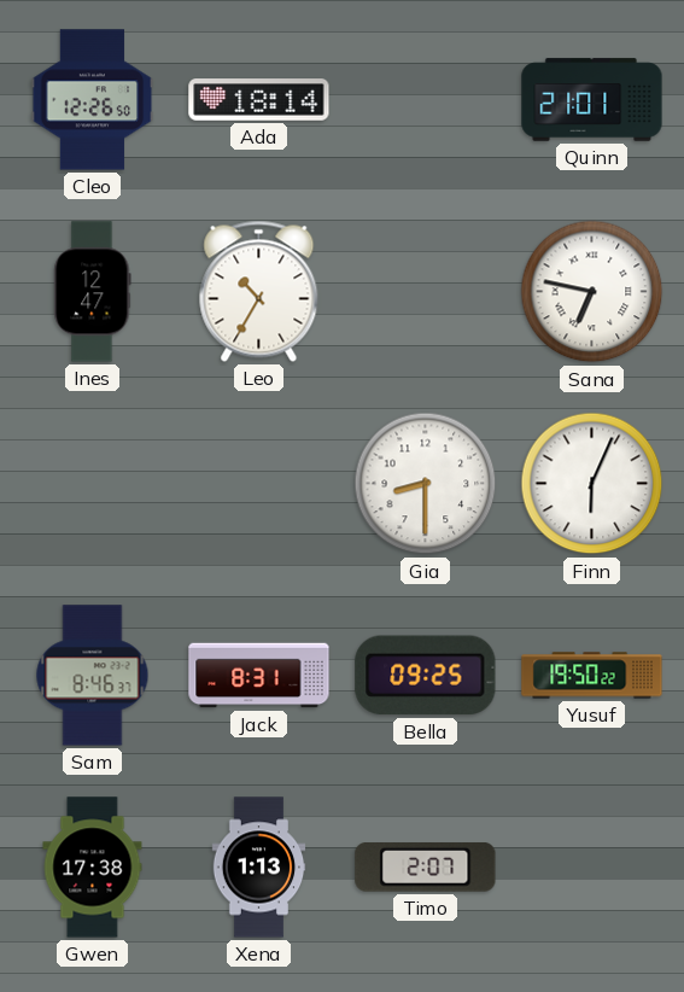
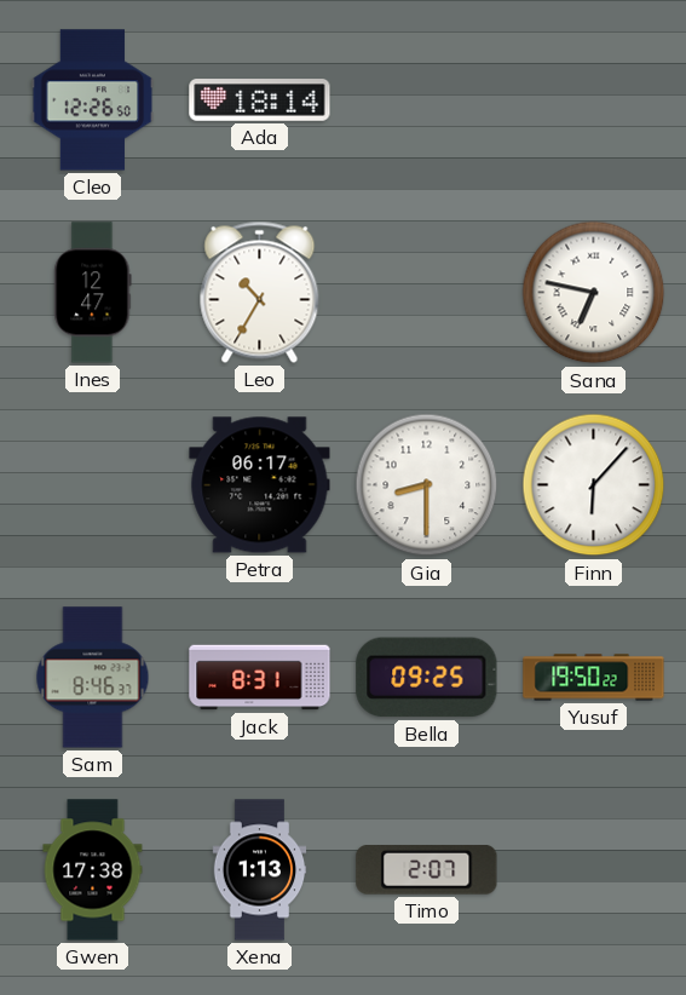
Quinn: 21:01 -> none
Petra: none -> 06:17
Finn: 6:04 -> 6:07
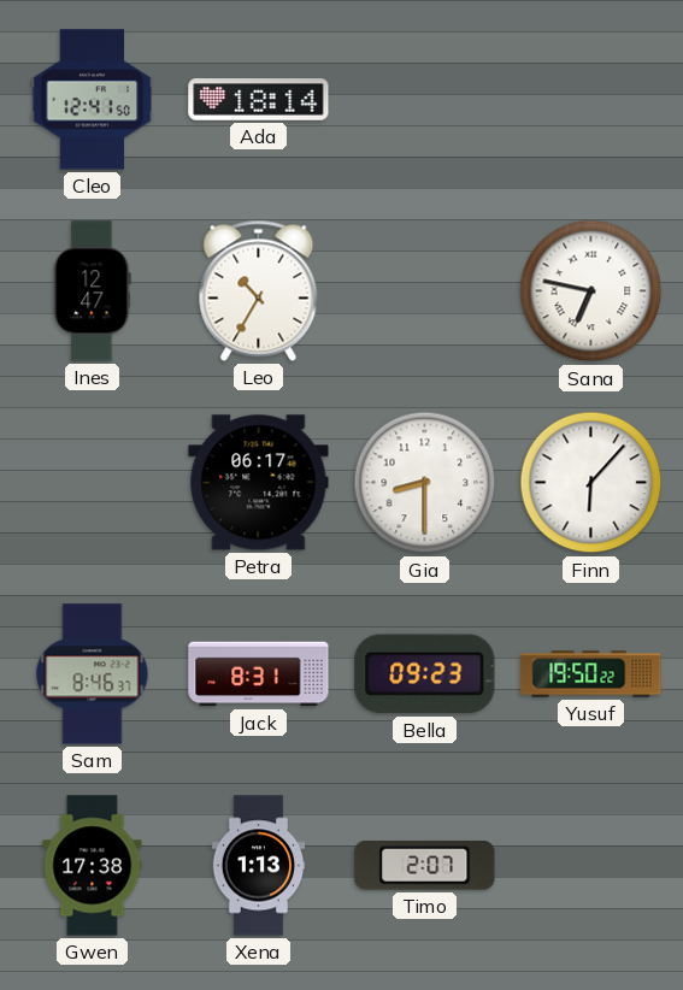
Cleo: 12:26 -> 12:41
Bella: 09:25 -> 09:23
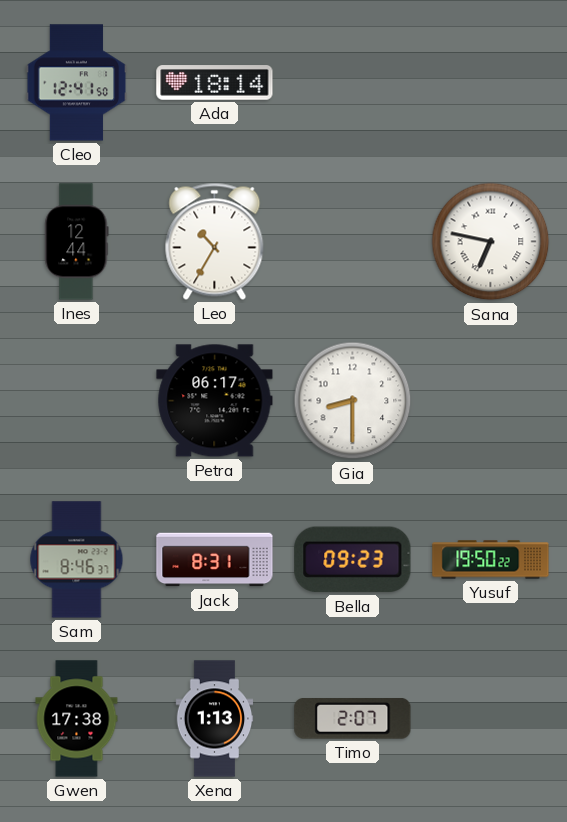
Ines: 12:47 -> 12:44
Finn: 6:07 -> none
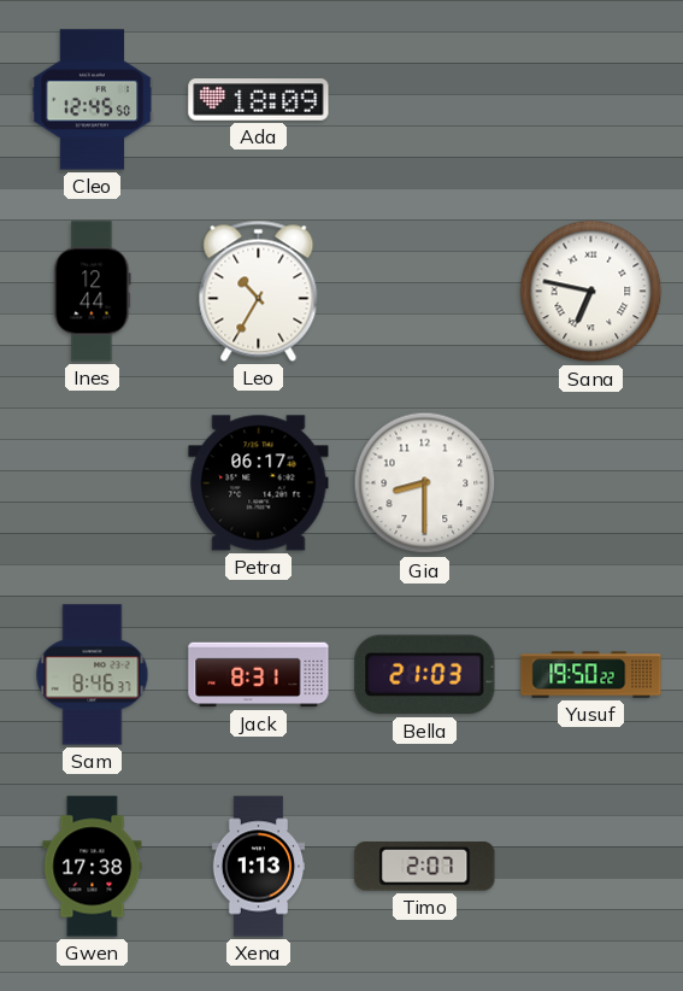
Cleo: 12:41 -> 12:45
Ada: 18:14 -> 18:09
Bella: 09:23 -> 21:03
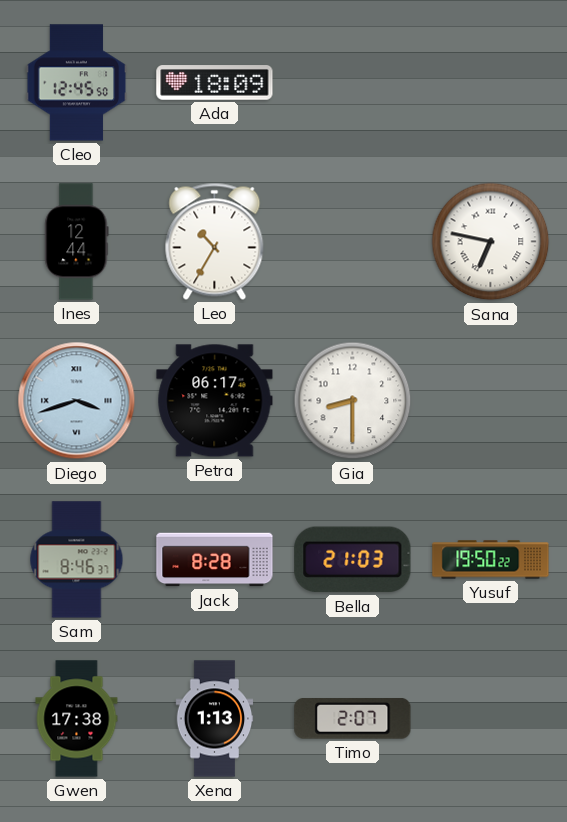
Diego: none -> 3:42
Jack: 8:31 -> 8:28
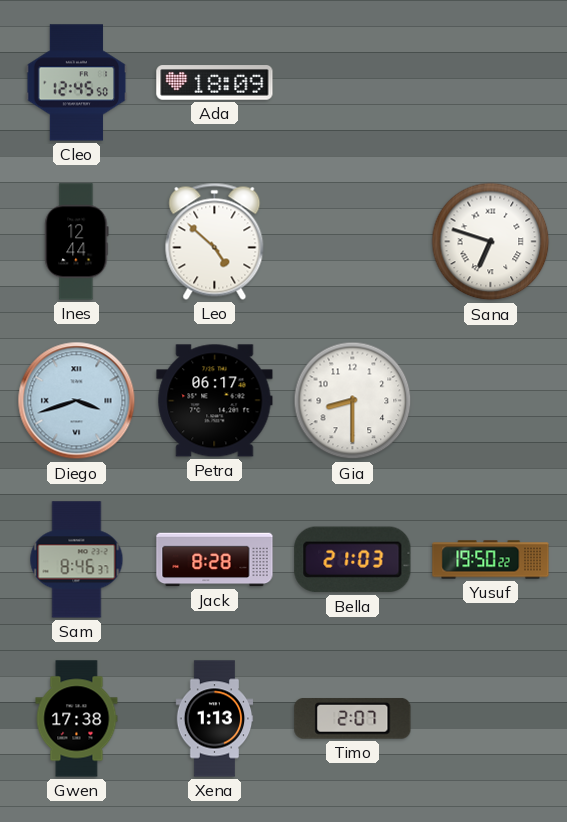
Leo: 10:35 -> 4:52
Sana: 6:47 -> 6:48
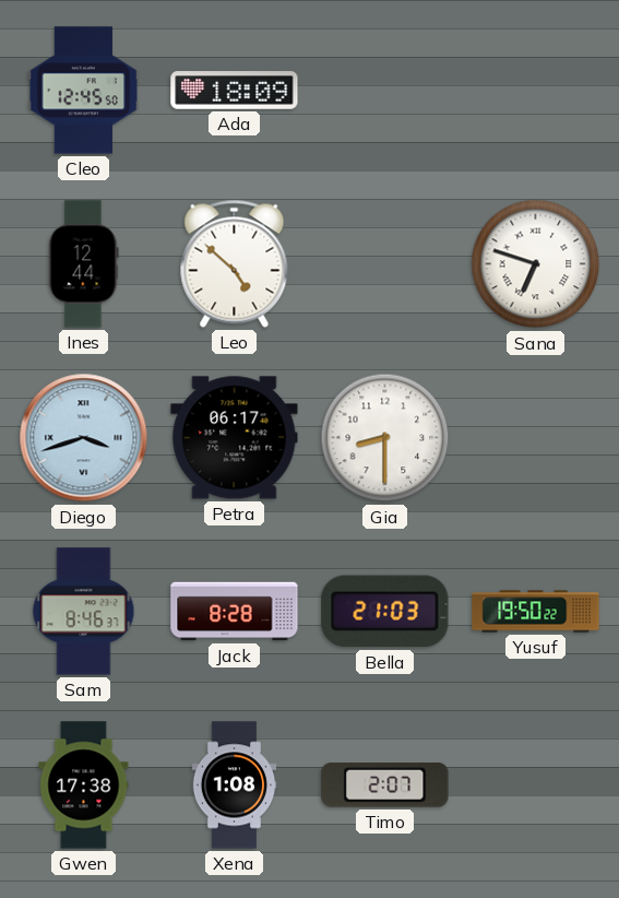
Xena: 1:13 -> 1:08
